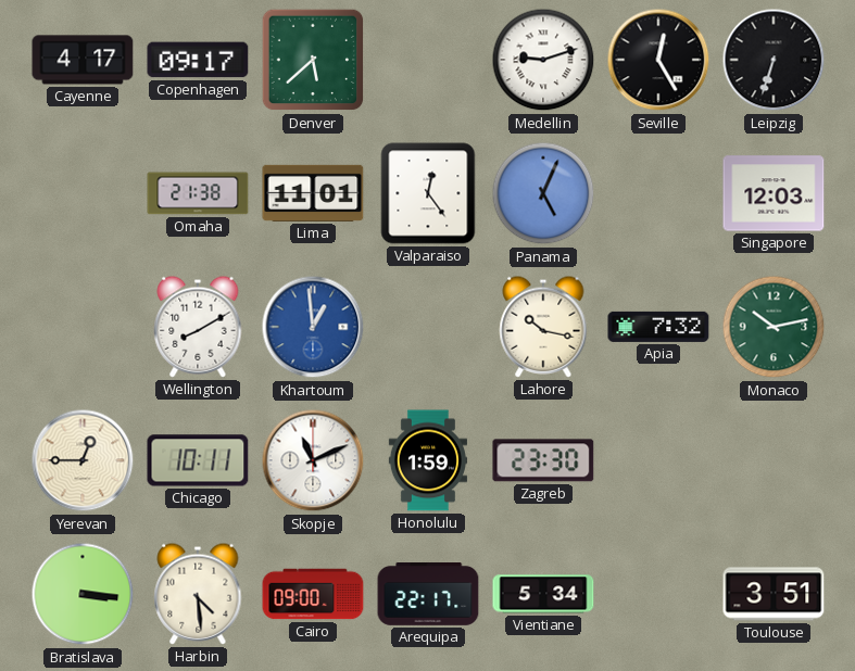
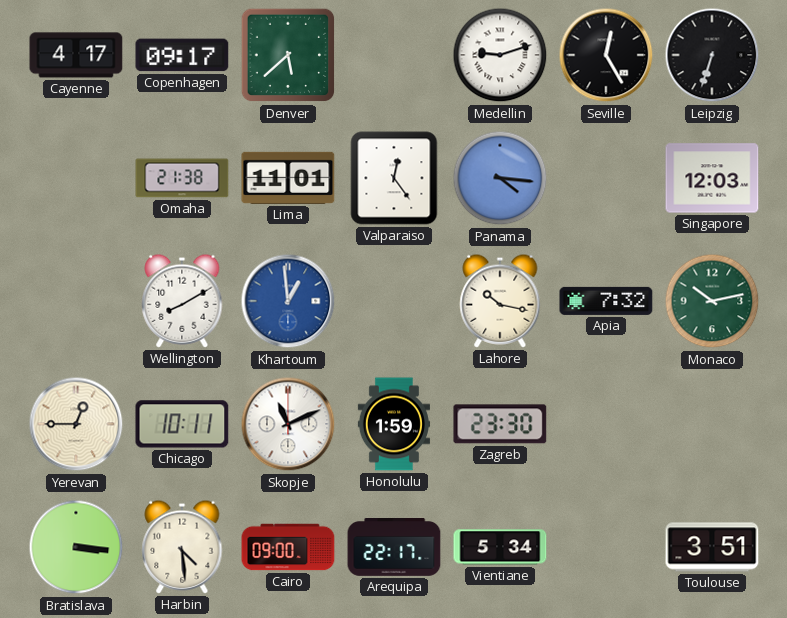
Panama: 5:04 -> 4:16
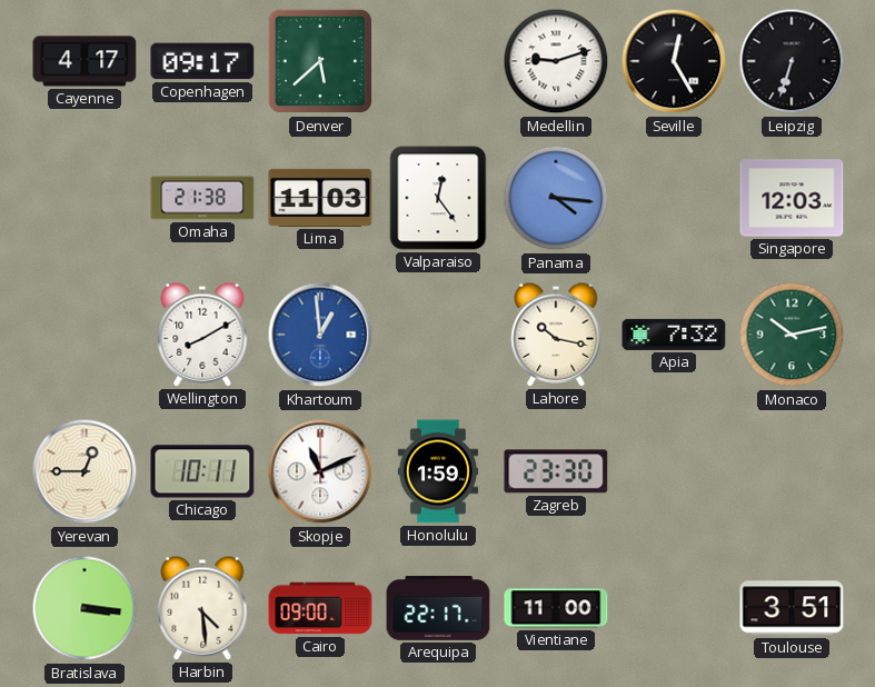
Lima: 11:01 -> 11:03
Vientiane: 5:34 -> 11:00
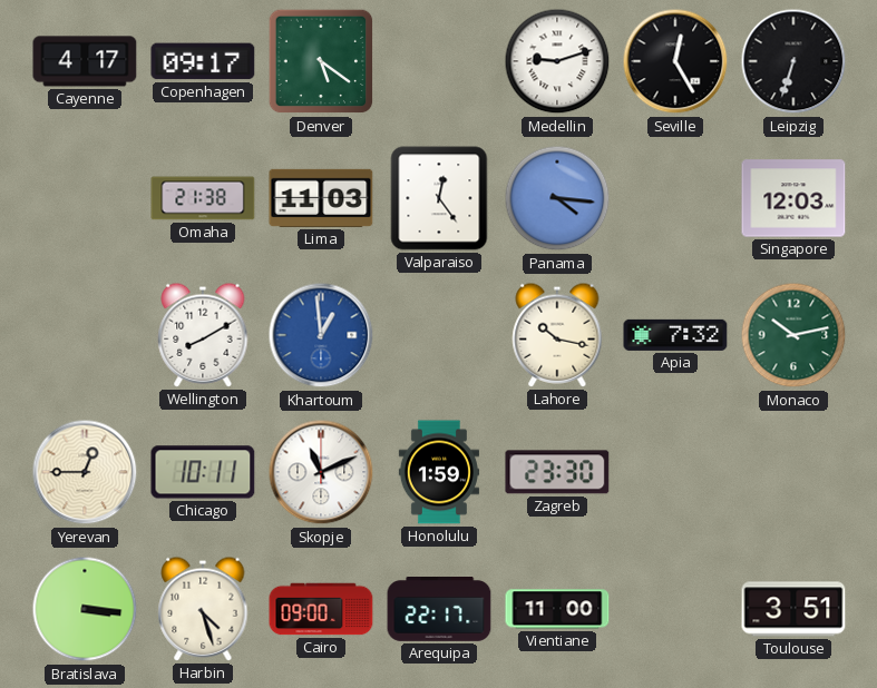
Denver: 5:38 -> 5:21
Harbin: 4:29 -> 4:27
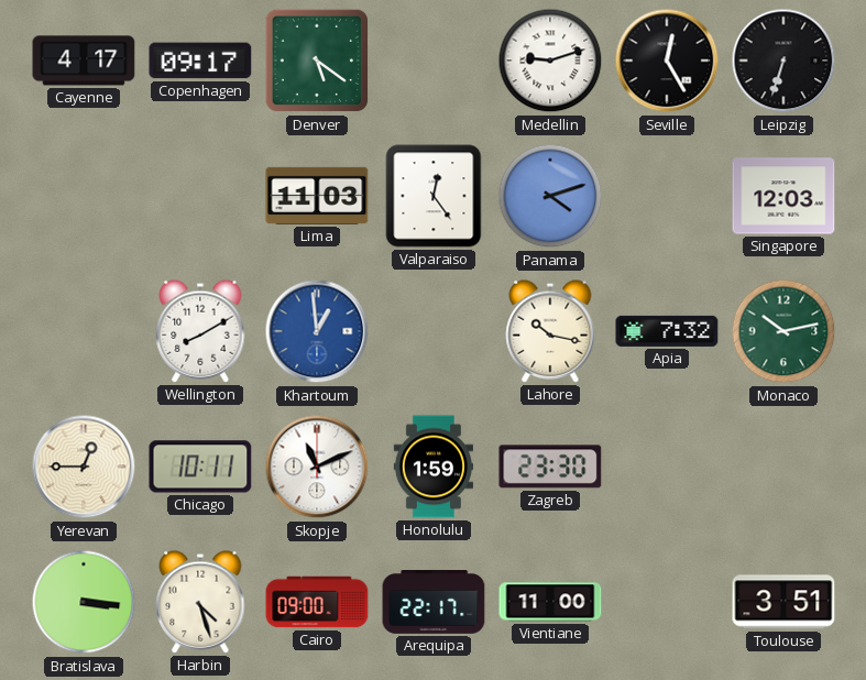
Omaha: 21:38 -> none
Panama: 4:16 -> 4:12
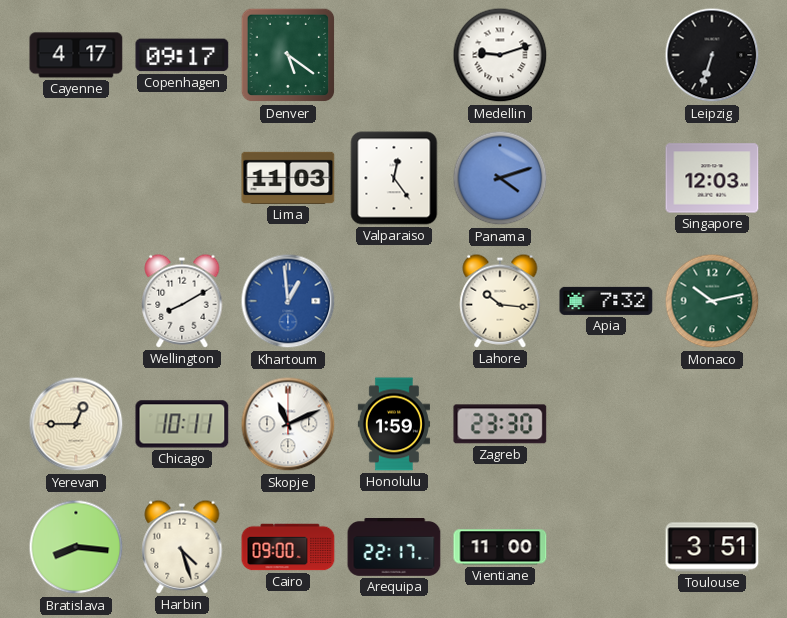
Seville: 12:25 -> none
Lahore: 10:17 -> 10:16
Bratislava: 3:16 -> 8:16
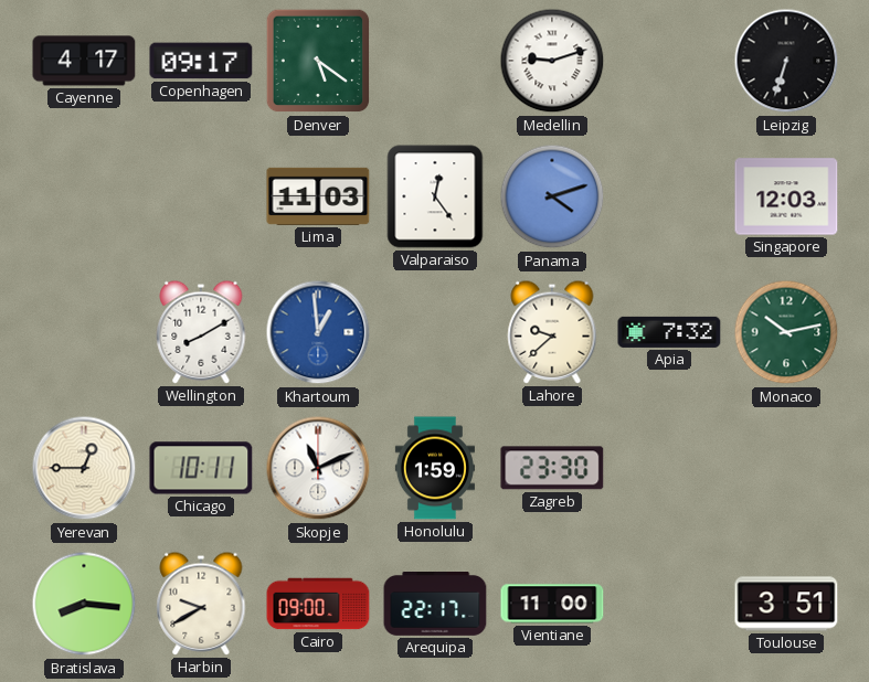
Lahore: 10:16 -> 9:38
Harbin: 4:27 -> 9:40
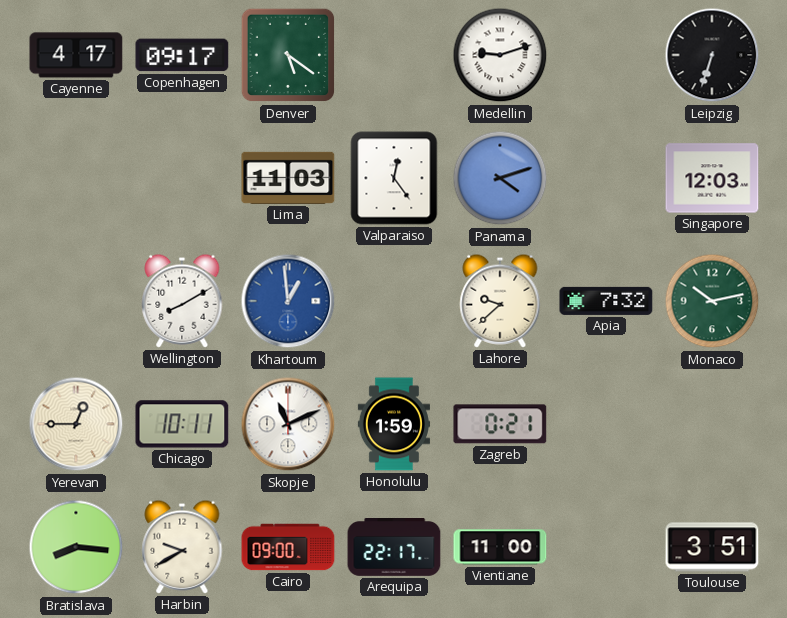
Zagreb: 23:30 -> 0:21
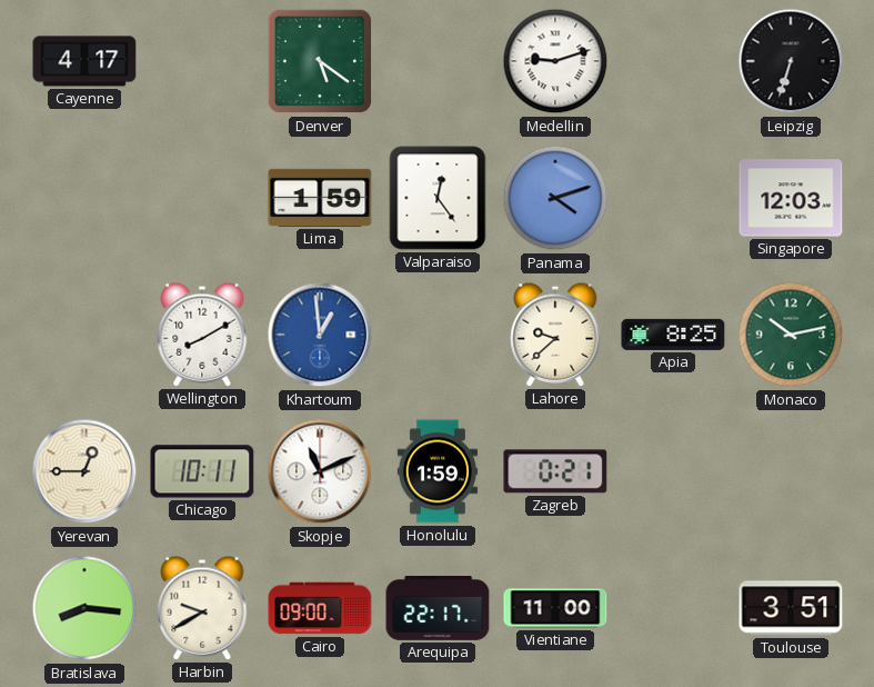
Copenhagen: 09:17 -> none
Lima: 11:03 -> 1:59
Apia: 7:32 -> 8:25
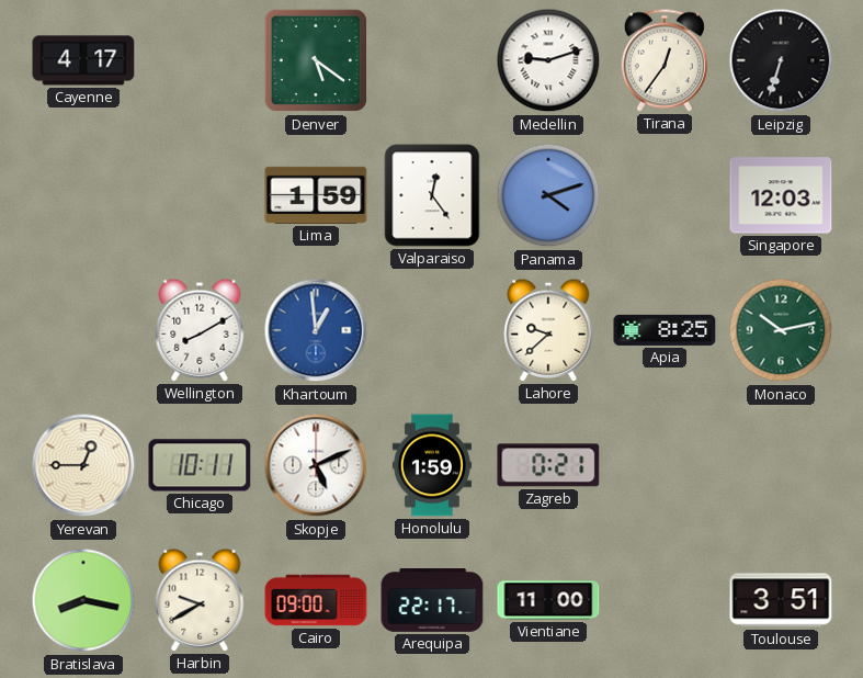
Tirana: none -> 12:36
Skopje: 11:11 -> 5:11
Bratislava: 8:16 -> 8:17
